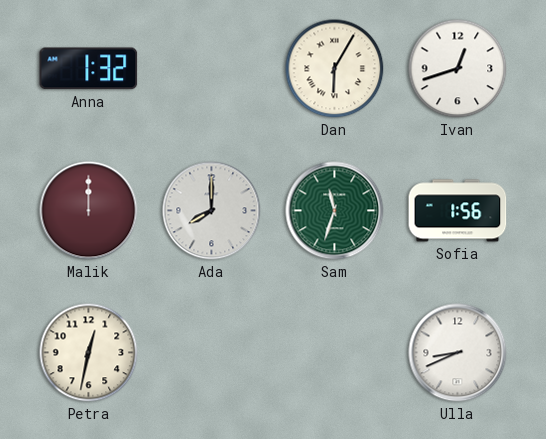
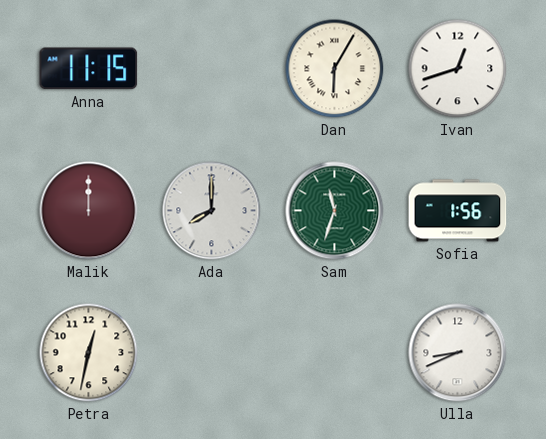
Anna: 1:32 -> 11:15
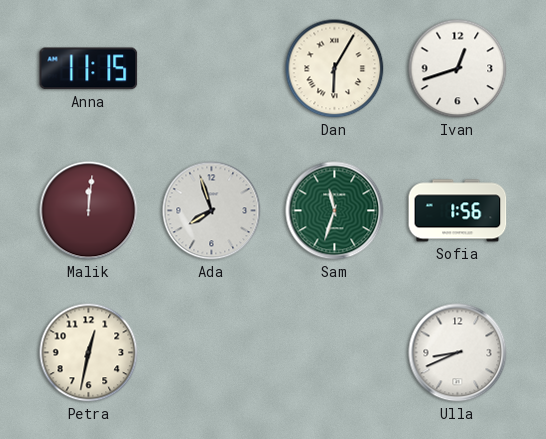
Malik: 12:00 -> 12:01
Ada: 8:00 -> 7:57
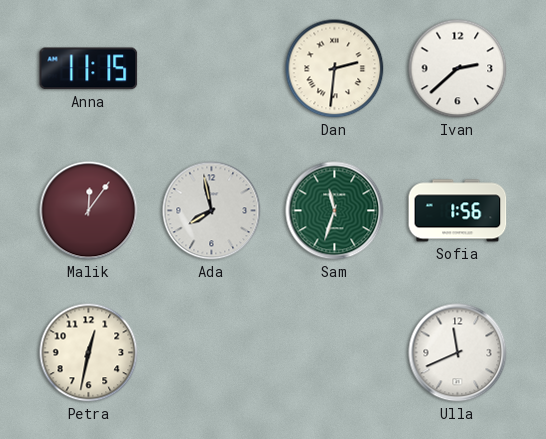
Dan: 6:05 -> 2:31
Ivan: 12:42 -> 2:38
Malik: 12:01 -> 12:06
Ada: 7:57 -> 7:58
Ulla: 8:41 -> 11:41
